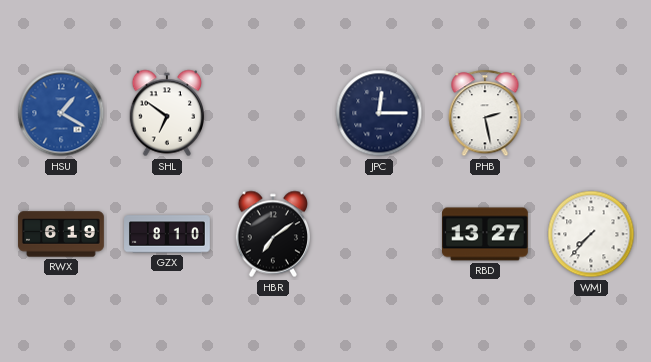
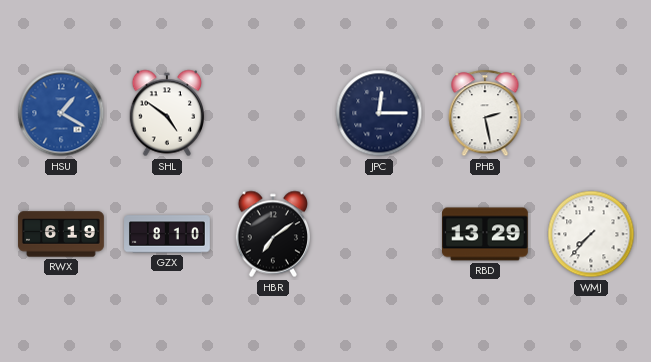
SHL: 6:51 -> 4:51
RBD: 13:27 -> 13:29
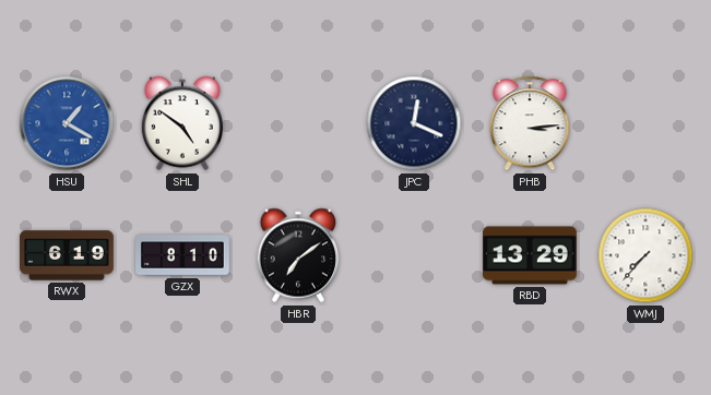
JPC: 12:15 -> 12:19
PHB: 2:28 -> 3:14
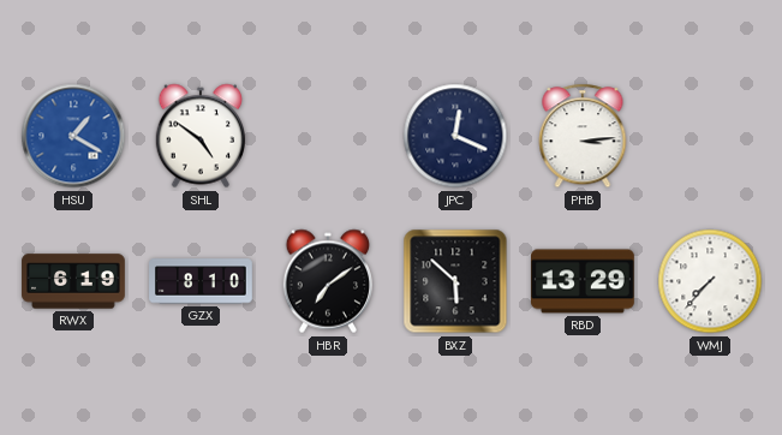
BXZ: none -> 5:52
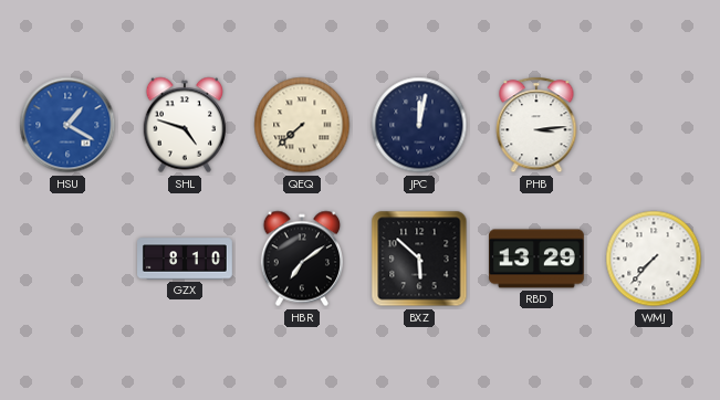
SHL: 4:51 -> 4:48
QEQ: none -> 7:38
JPC: 12:19 -> 12:02
RWX: 6:19 -> none
